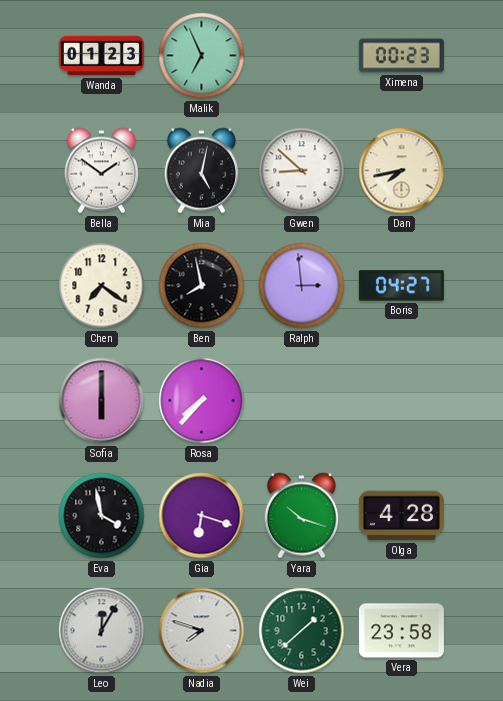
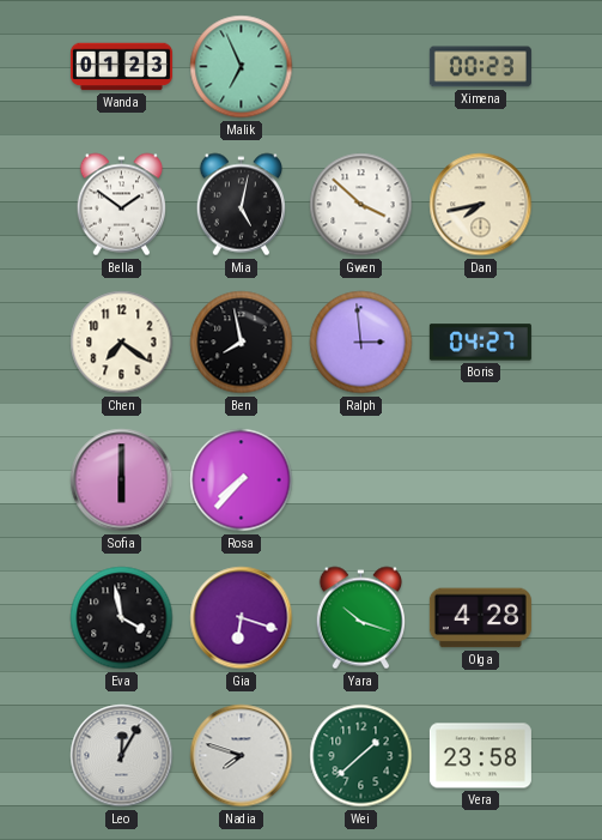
Gwen: 8:52 -> 3:52
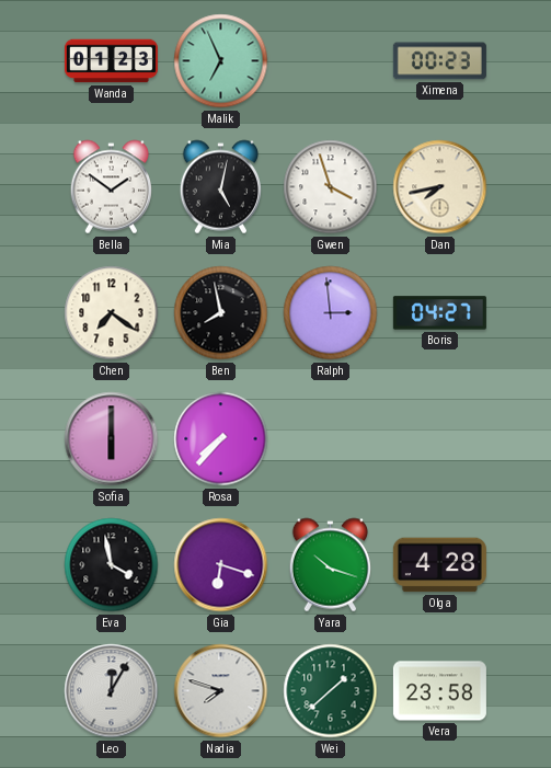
Gwen: 3:52 -> 3:57
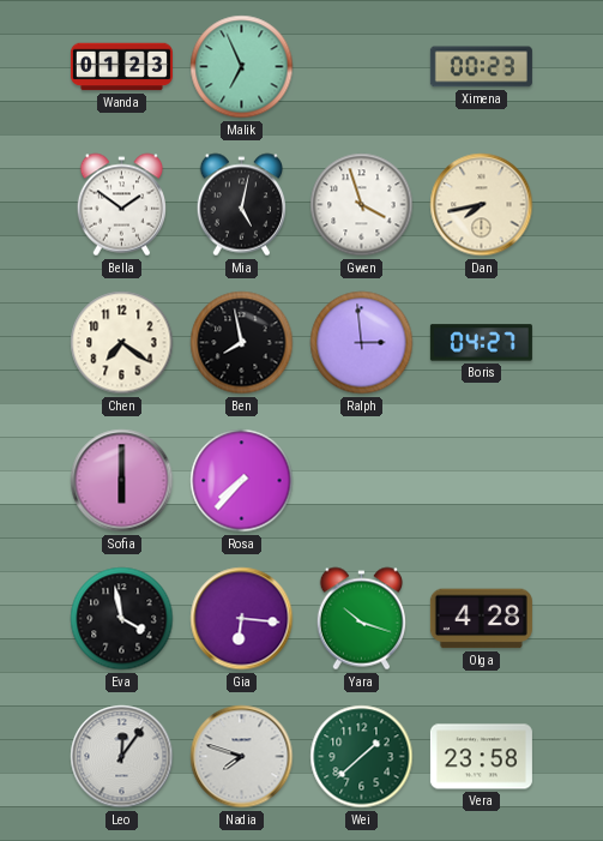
Gia: 6:18 -> 6:16
Leo: 12:05 -> 12:06
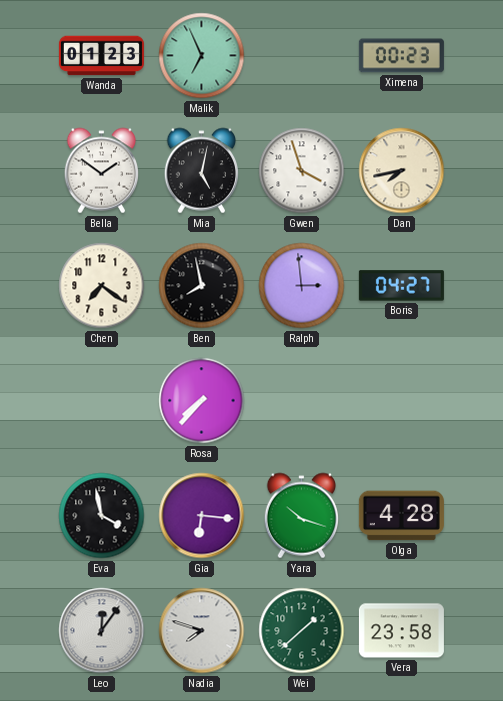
Sofia: 6:00 -> none
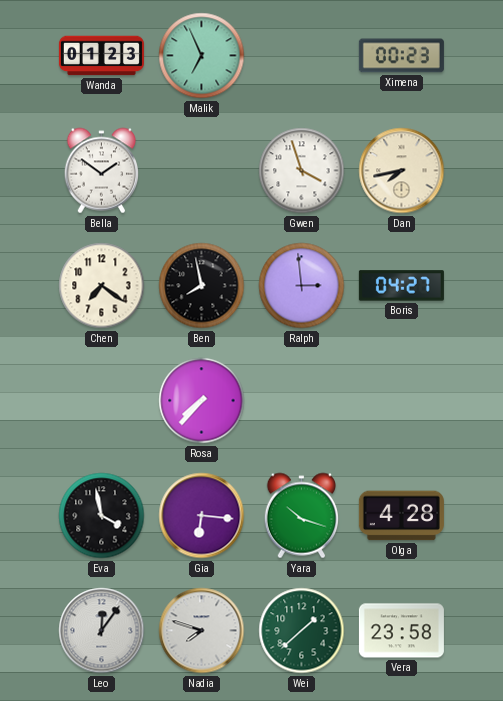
Mia: 5:02 -> none
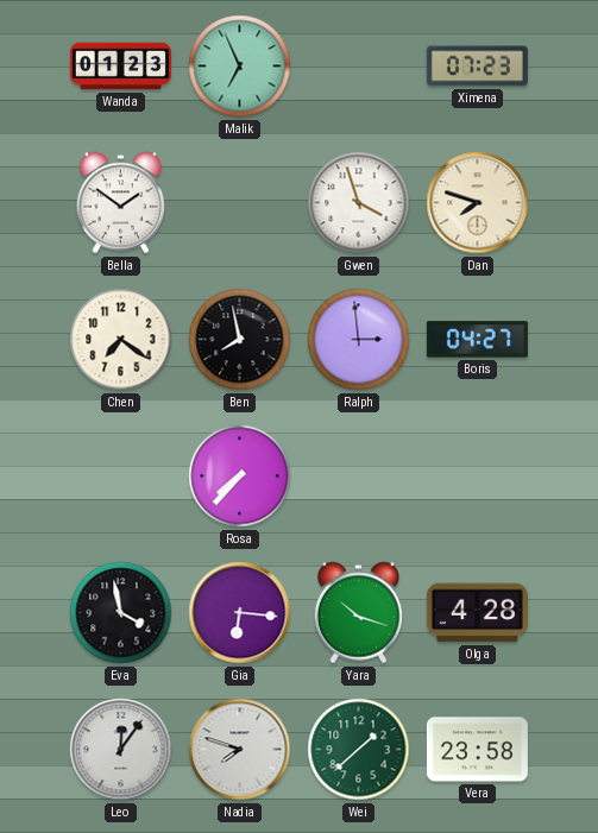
Ximena: 00:23 -> 07:23
Dan: 7:43 -> 7:48
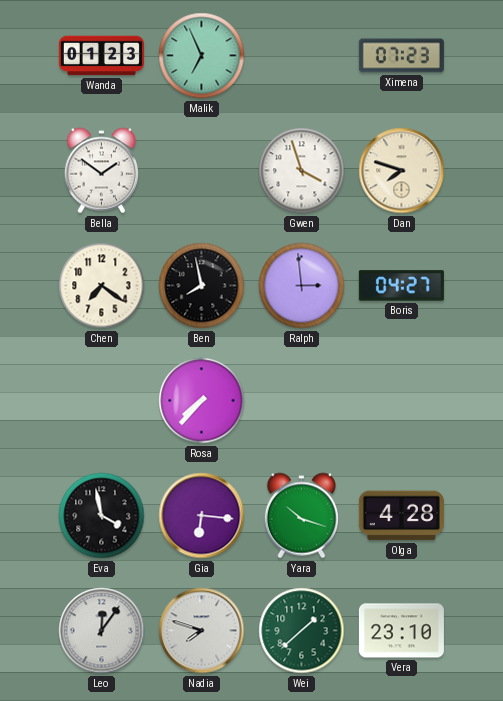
Vera: 23:58 -> 23:10
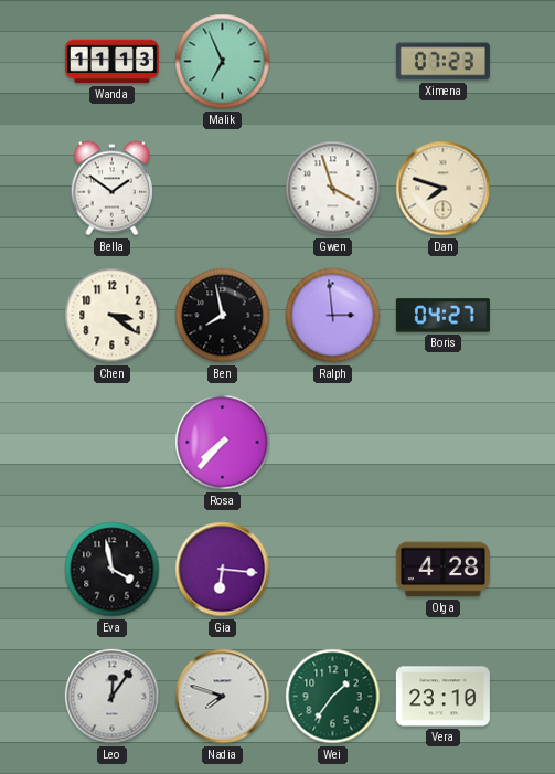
Wanda: 01:23 -> 11:13
Chen: 7:21 -> 3:21
Yara: 10:18 -> none
Wei: 1:38 -> 1:36
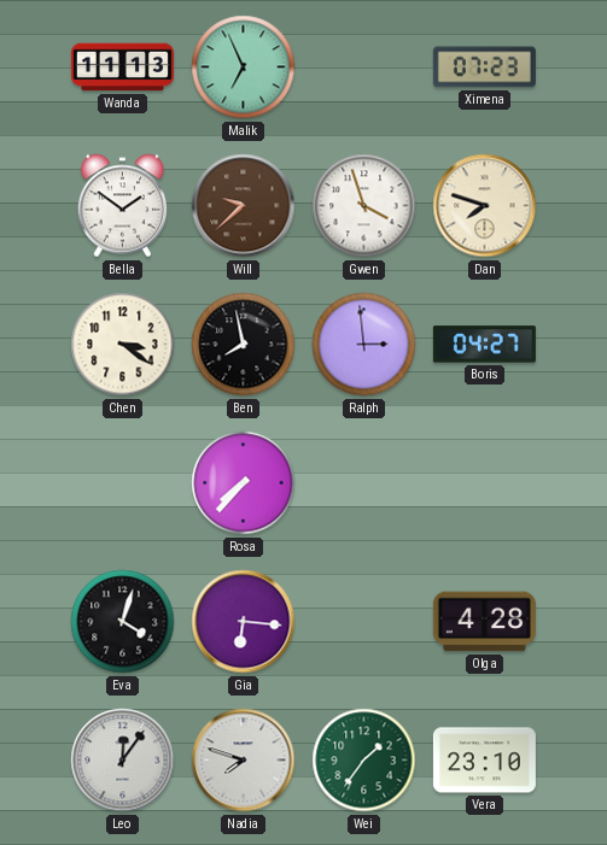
Will: none -> 9:38
Eva: 3:58 -> 4:03
